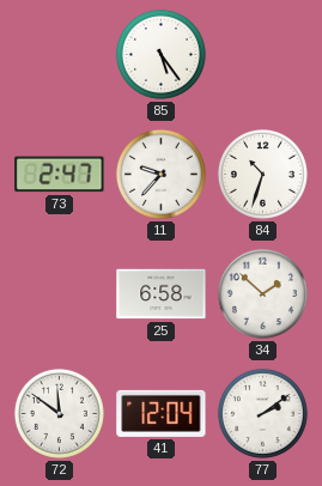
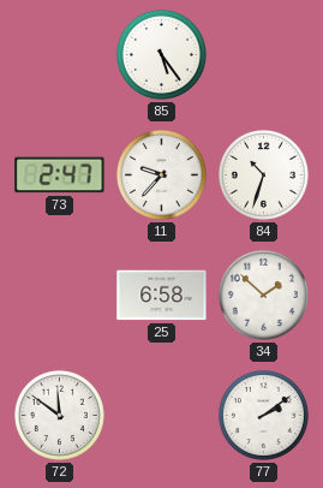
41: 12:04 -> none
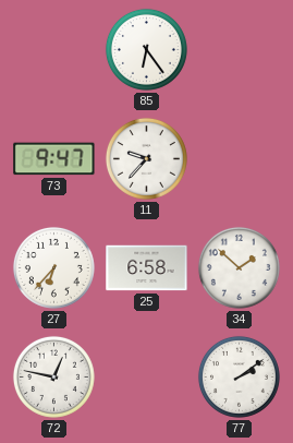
85: 5:24 -> 6:24
73: 2:47 -> 9:47
84: 10:33 -> none
27: none -> 6:37
72: 11:51 -> 12:47
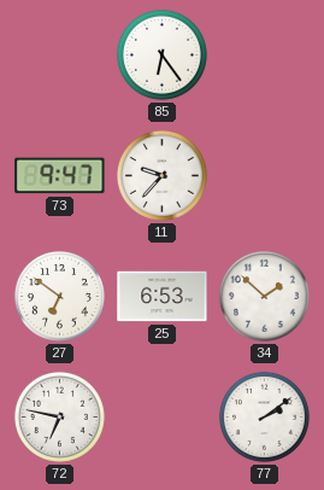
27: 6:37 -> 6:51
25: 6:58 -> 6:53
72: 12:47 -> 6:47
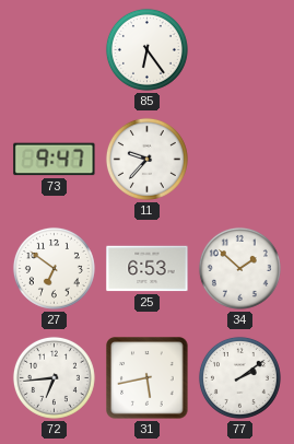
72: 6:47 -> 6:44
31: none -> 5:43
